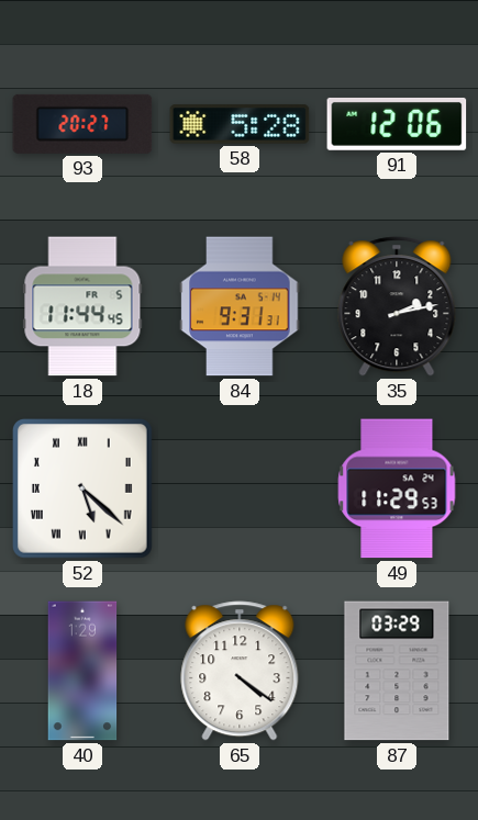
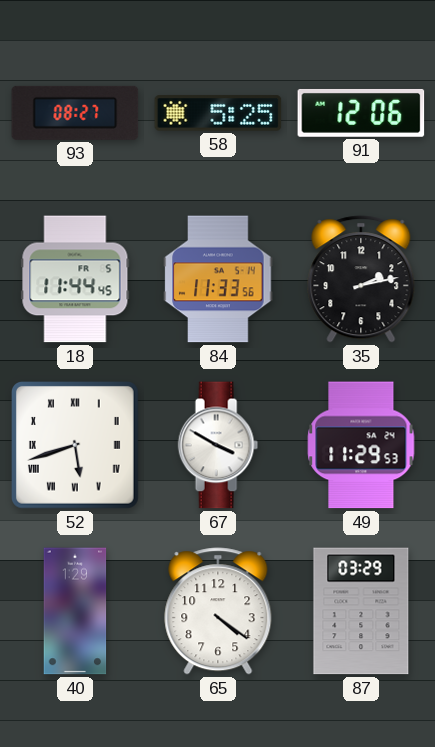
93: 20:27 -> 08:27
58: 5:28 -> 5:25
84: 9:31 -> 11:33
52: 5:22 -> 5:42
67: none -> 3:50
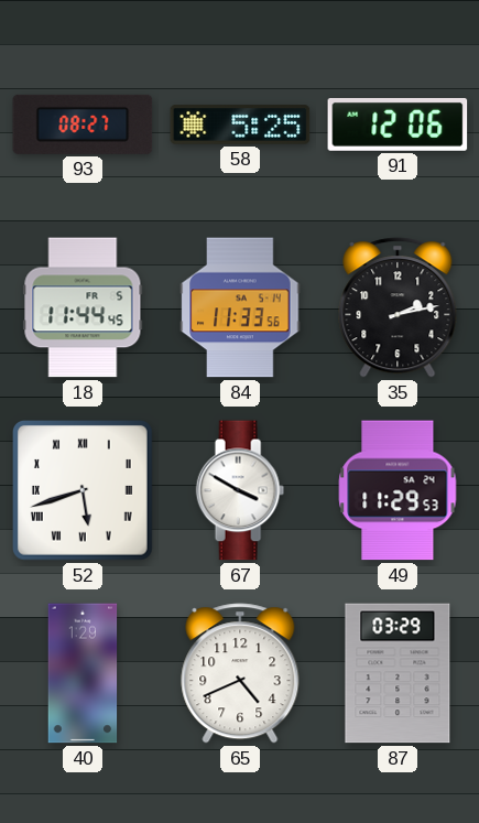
65: 4:21 -> 4:41
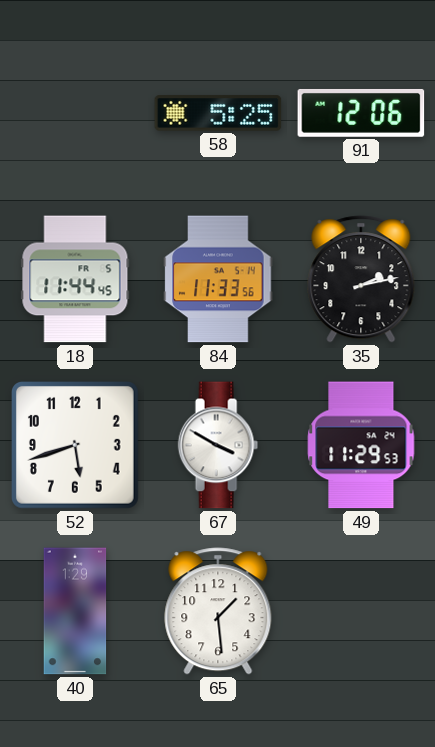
93: 08:27 -> none
52 numerals: Roman -> Arabic
65: 4:41 -> 1:29
87: 03:29 -> none
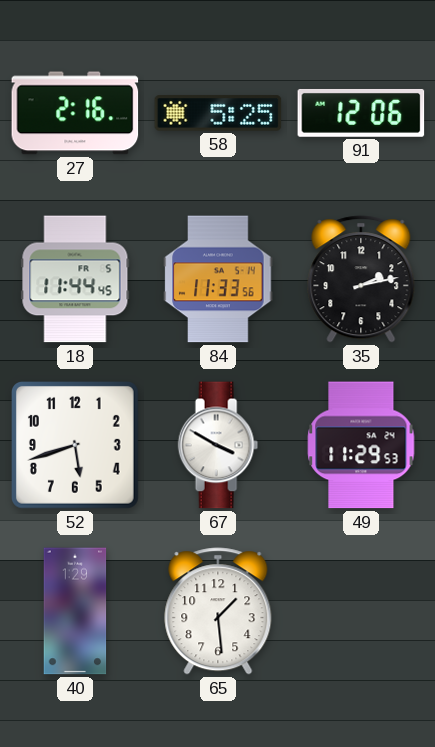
27: none -> 2:16
